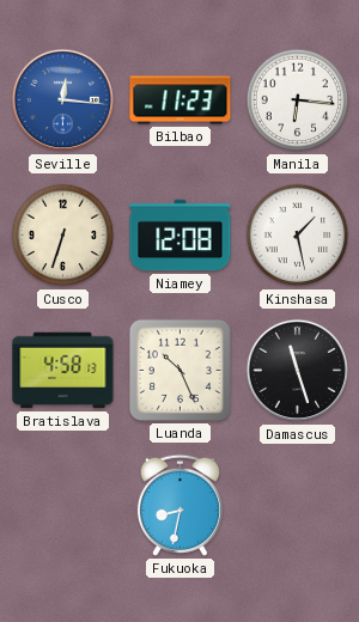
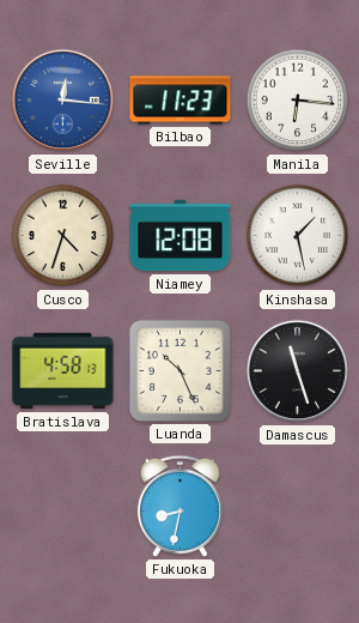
Cusco: 6:33 -> 4:33
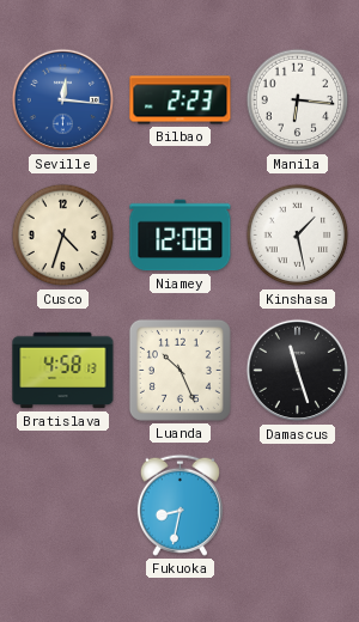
Bilbao: 11:23 -> 2:23
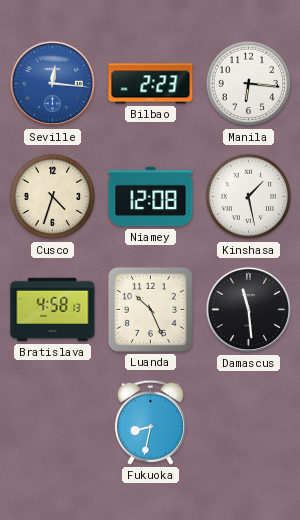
Damascus: 11:27 -> 11:29
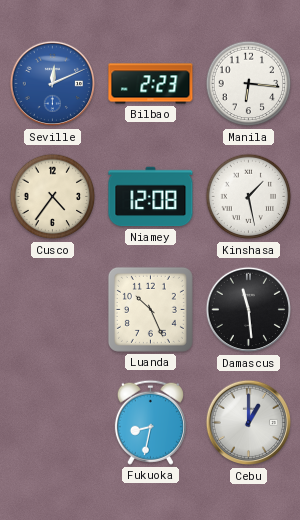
Seville: 12:16 -> 12:11
Cusco: 4:33 -> 4:36
Bratislava: 4:58 -> none
Cebu: none -> 1:00
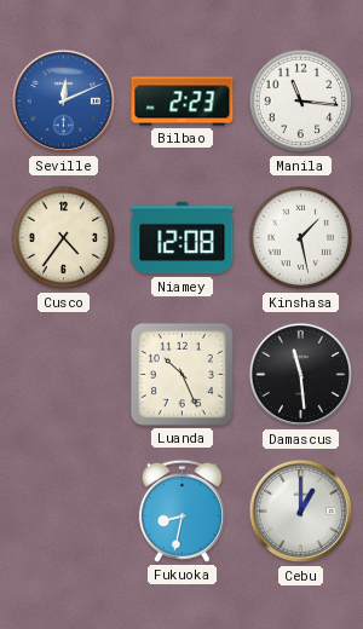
Manila: 6:16 -> 11:16
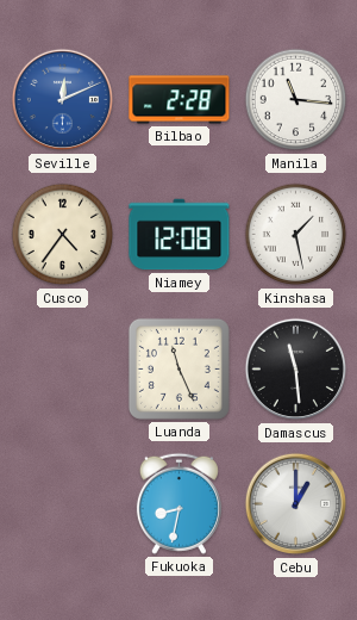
Bilbao: 2:23 -> 2:28
Luanda: 10:26 -> 11:26
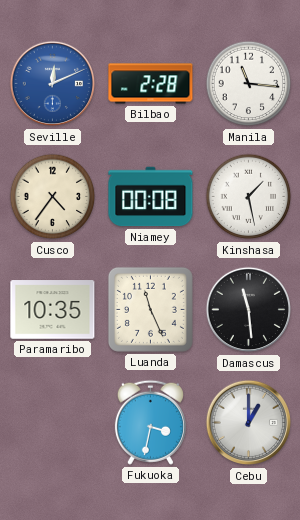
Niamey: 12:08 -> 00:08
Paramaribo: none -> 10:35
Fukuoka: 8:32 -> 3:32
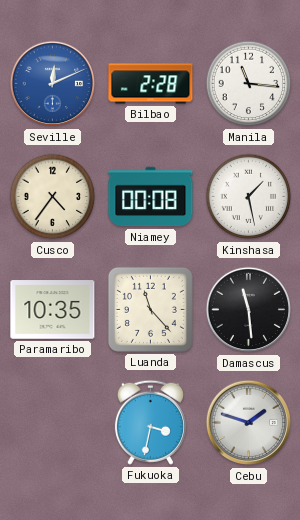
Luanda: 11:26 -> 11:23
Cebu: 1:00 -> 1:48
